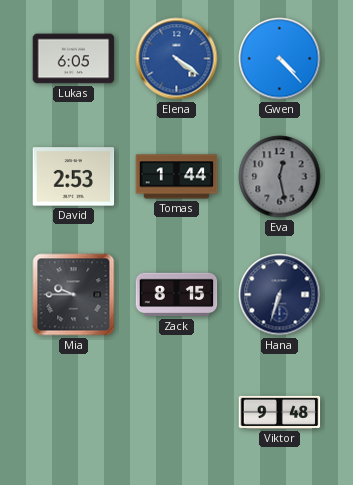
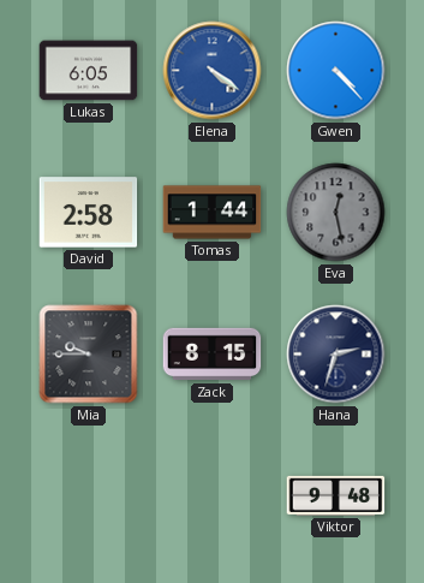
David: 2:53 -> 2:58
Hana: 6:33 -> 2:33
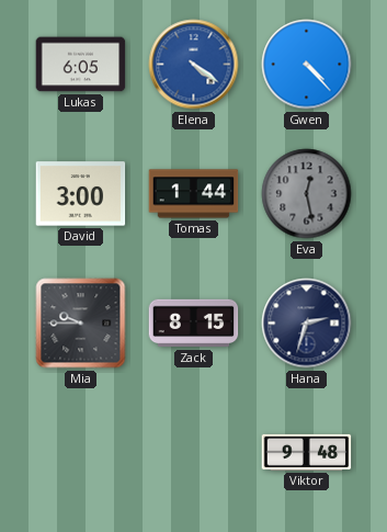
David: 2:58 -> 3:00
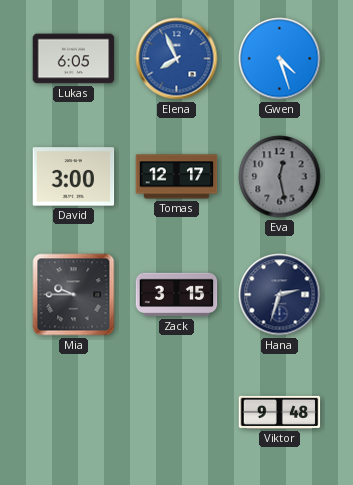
Elena: 4:21 -> 7:56
Gwen: 4:23 -> 4:27
Tomas: 1:44 -> 12:17
Zack: 8:15 -> 3:15
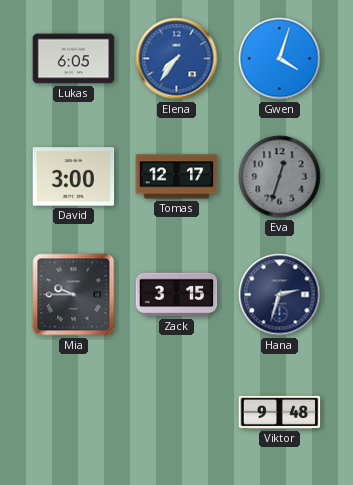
Elena: 7:56 -> 7:36
Gwen: 4:27 -> 4:03
Eva: 12:28 -> 12:33
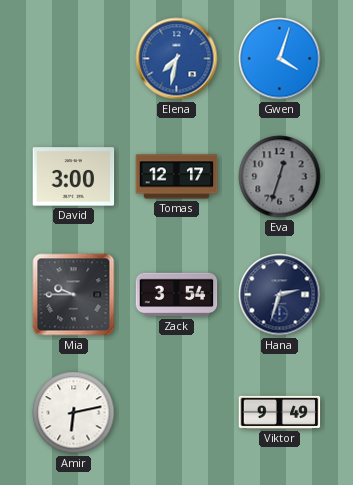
Lukas: 6:05 -> none
Elena: 7:36 -> 7:32
Zack: 3:15 -> 3:54
Amir: none -> 6:13
Viktor: 9:48 -> 9:49
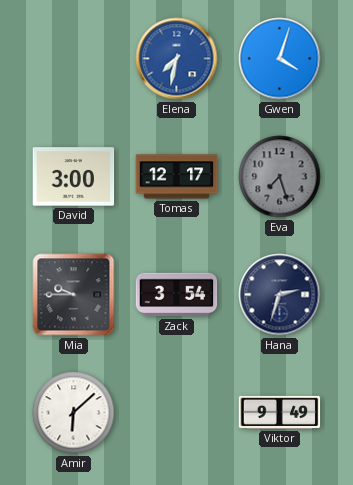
Eva: 12:33 -> 7:27
Amir: 6:13 -> 6:08
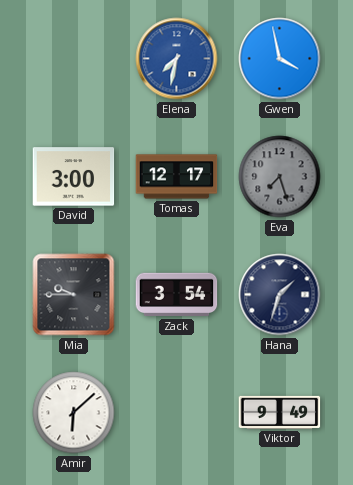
Gwen: 4:03 -> 3:58
Hana: 2:33 -> 1:33
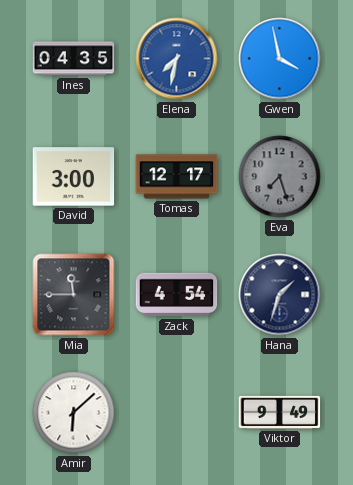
Ines: none -> 04:35
Mia: 9:45 -> 11:45
Zack: 3:54 -> 4:54
